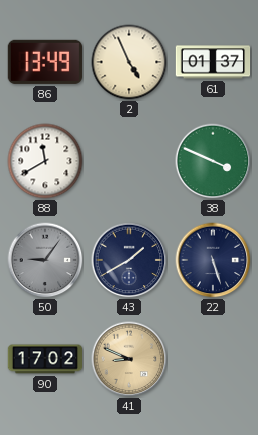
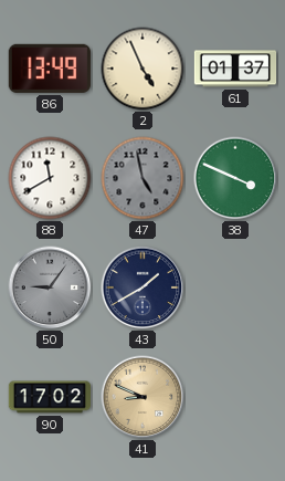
47: none -> 4:58
22: 5:27 -> none
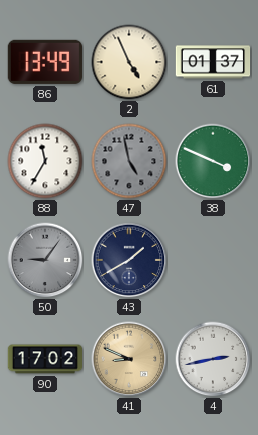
88: 11:40 -> 11:35
4: none -> 2:43
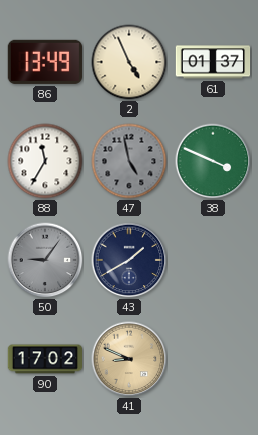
4: 2:43 -> none
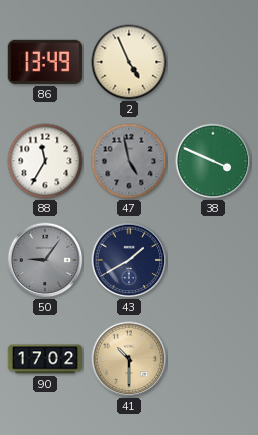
61: 01:37 -> none
41: 8:49 -> 10:30
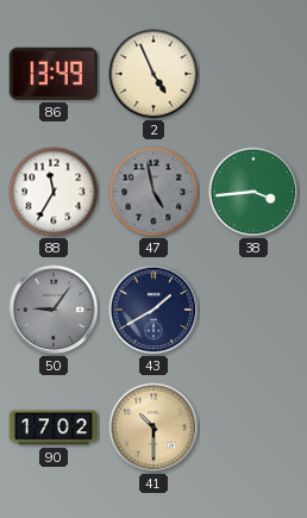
38: 3:49 -> 3:44
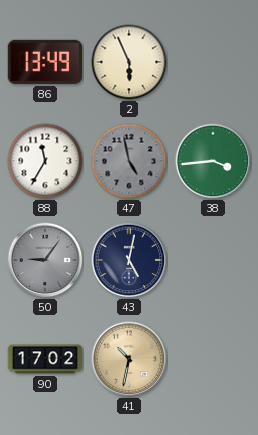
2: 4:56 -> 5:56
43: 1:40 -> 5:02
41: 10:30 -> 10:32
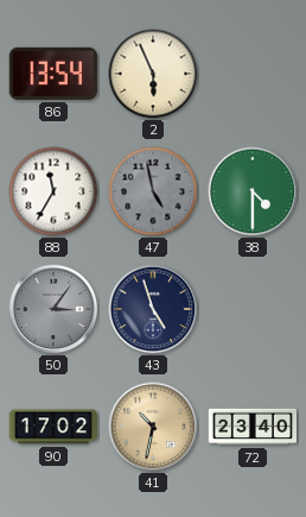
86: 13:49 -> 13:54
38: 3:44 -> 4:30
50: 9:06 -> 3:06
43: 5:02 -> 4:57
72: none -> 23:40
